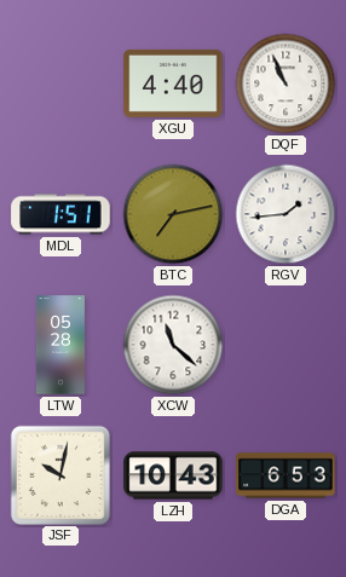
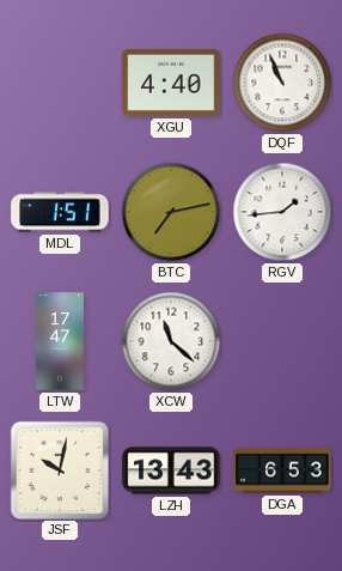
LTW: 05:28 -> 17:47
LZH: 10:43 -> 13:43
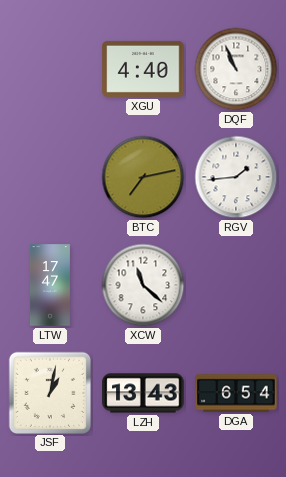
MDL: 1:51 -> none
JSF: 10:02 -> 1:02
DGA: 6:53 -> 6:54
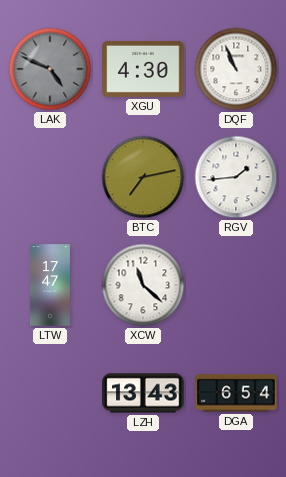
LAK: none -> 4:49
XGU: 4:40 -> 4:30
JSF: 1:02 -> none
